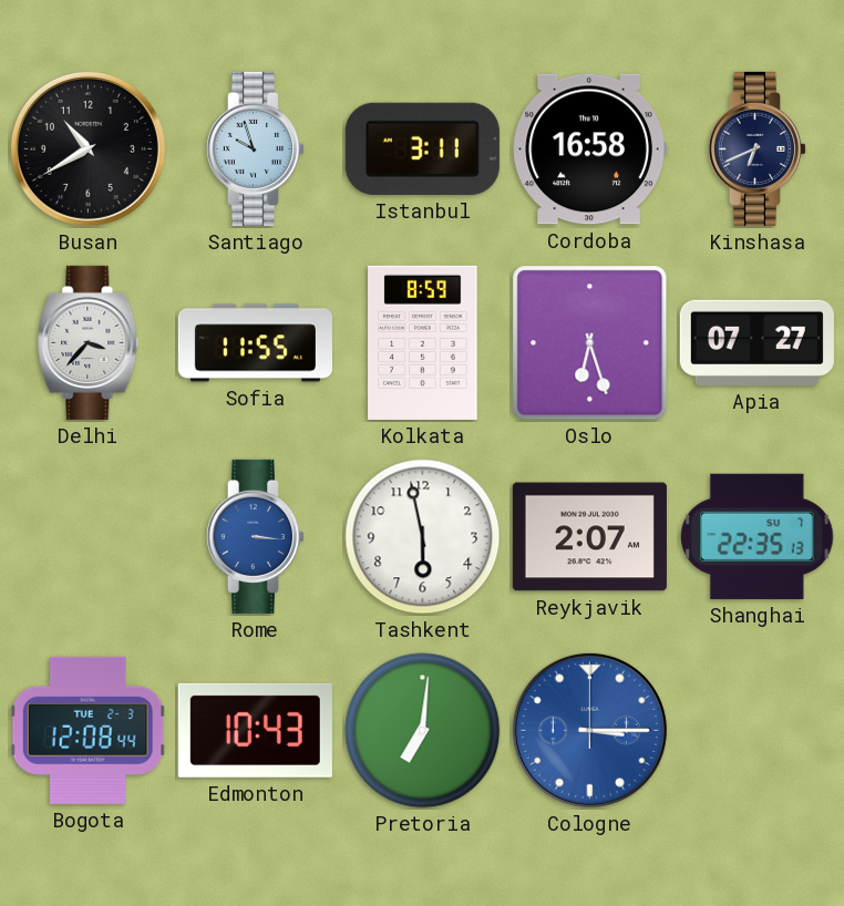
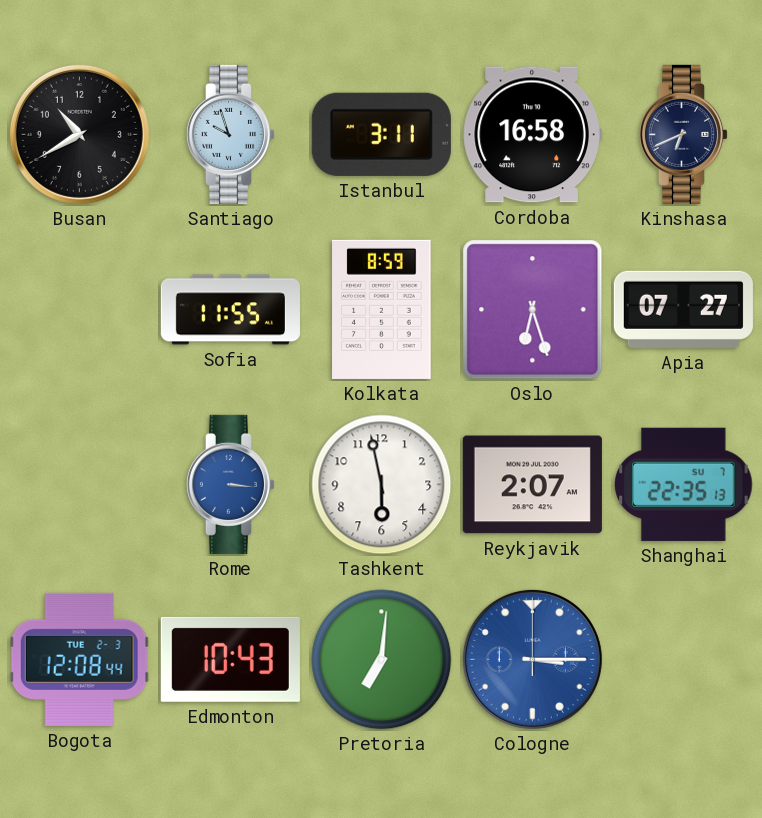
Delhi: 3:37 -> none
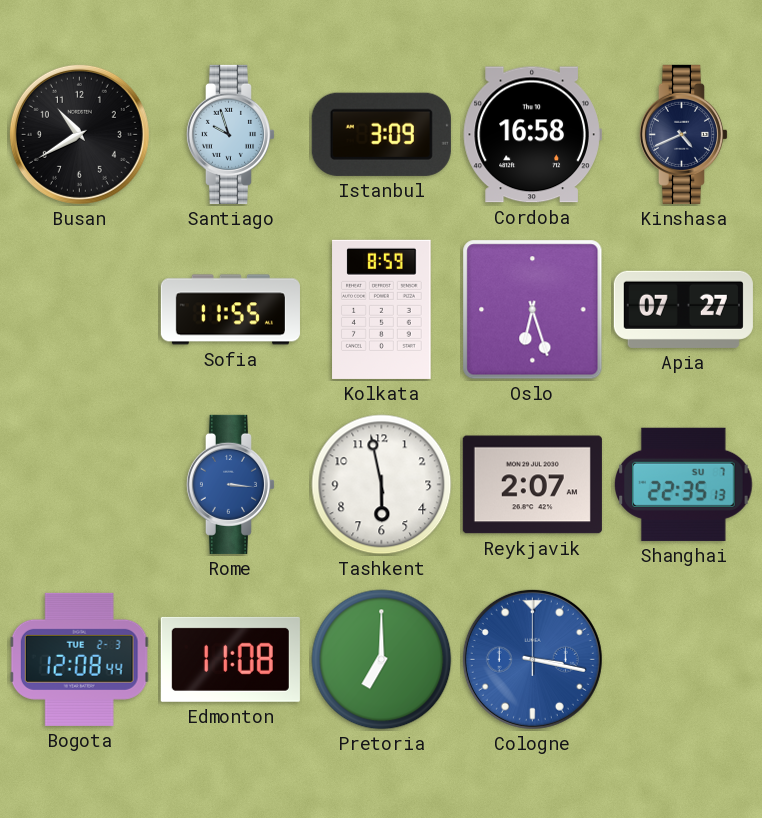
Istanbul: 3:11 -> 3:09
Kinshasa: 6:41 -> 4:41
Edmonton: 10:43 -> 11:08
Pretoria: 7:01 -> 7:00
Cologne: 3:15 -> 3:17
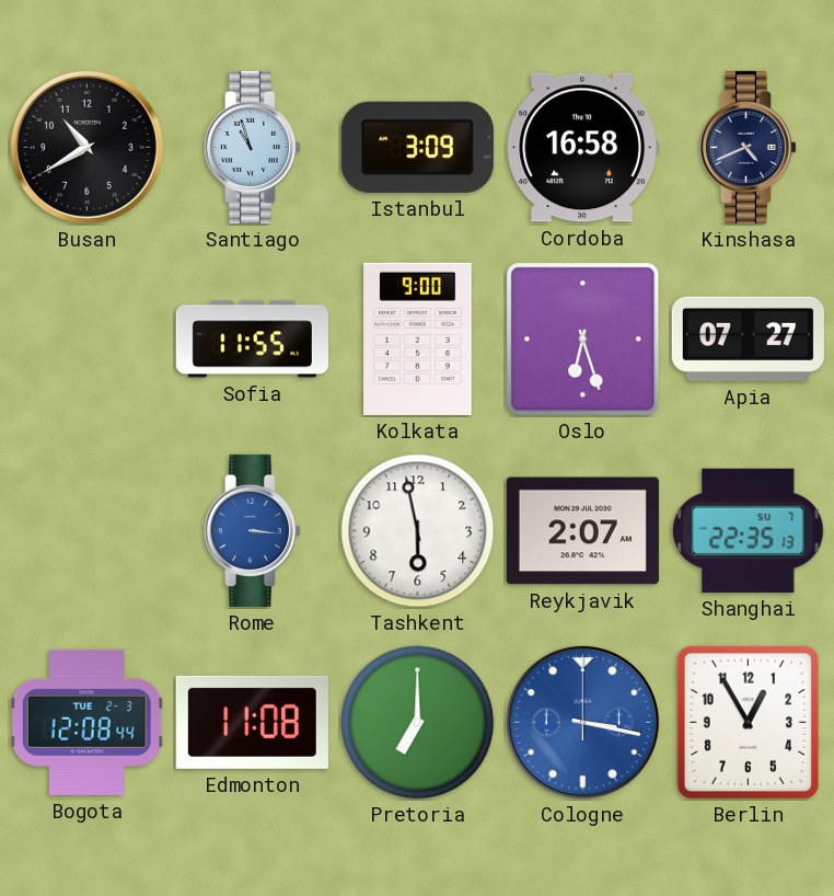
Santiago: 9:57 -> 10:57
Kolkata: 8:59 -> 9:00
Berlin: none -> 12:55
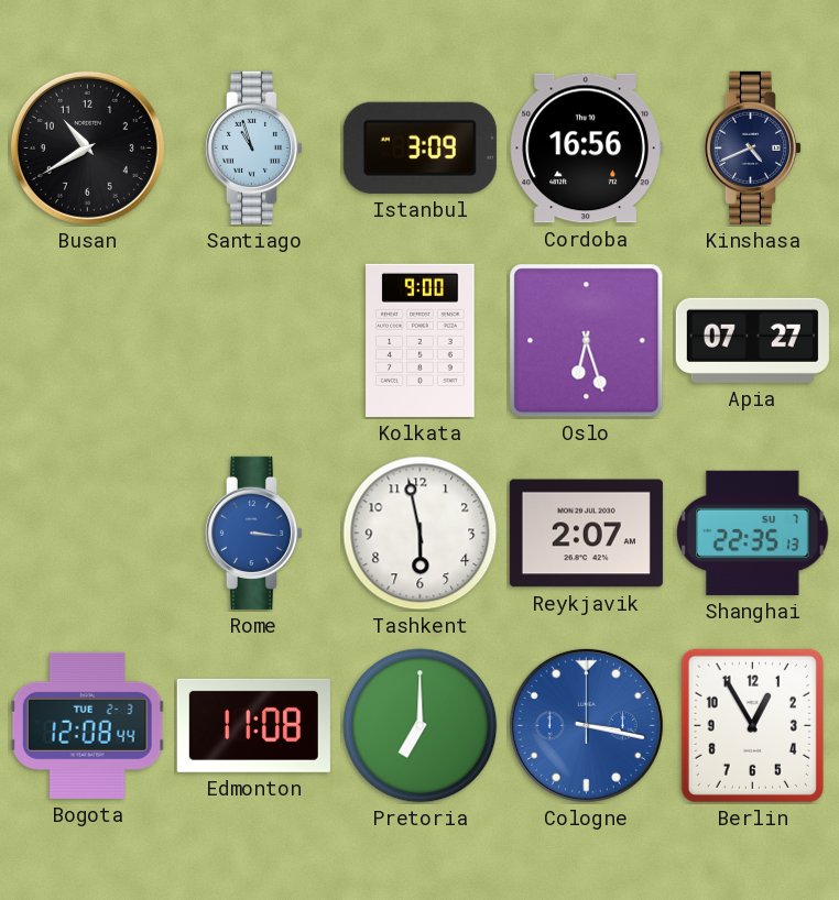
Cordoba: 16:58 -> 16:56
Sofia: 11:55 -> none
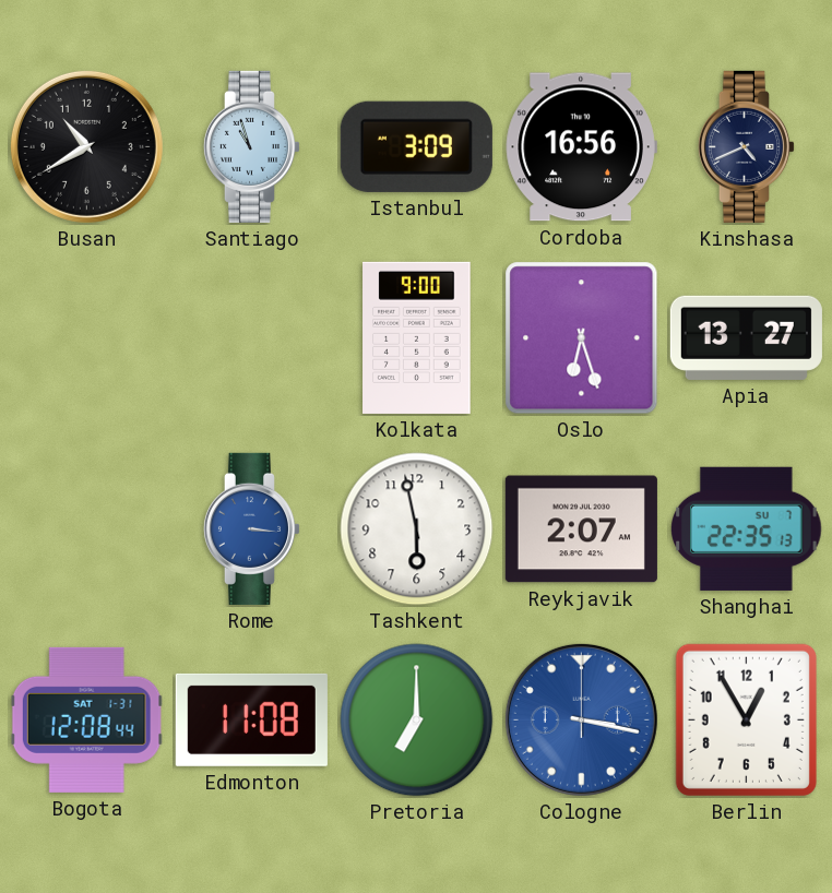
Apia: 07:27 -> 13:27
Bogota date: TUE 2-3 -> SAT 1-31
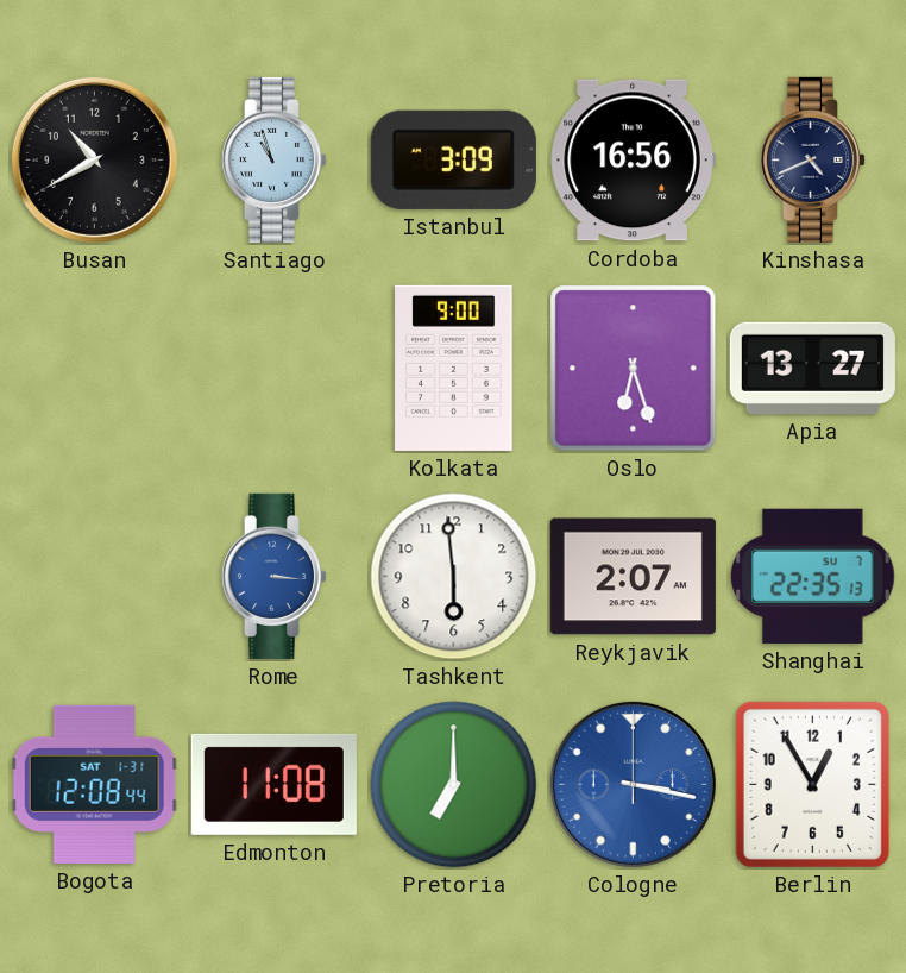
Tashkent: 5:58 -> 5:59
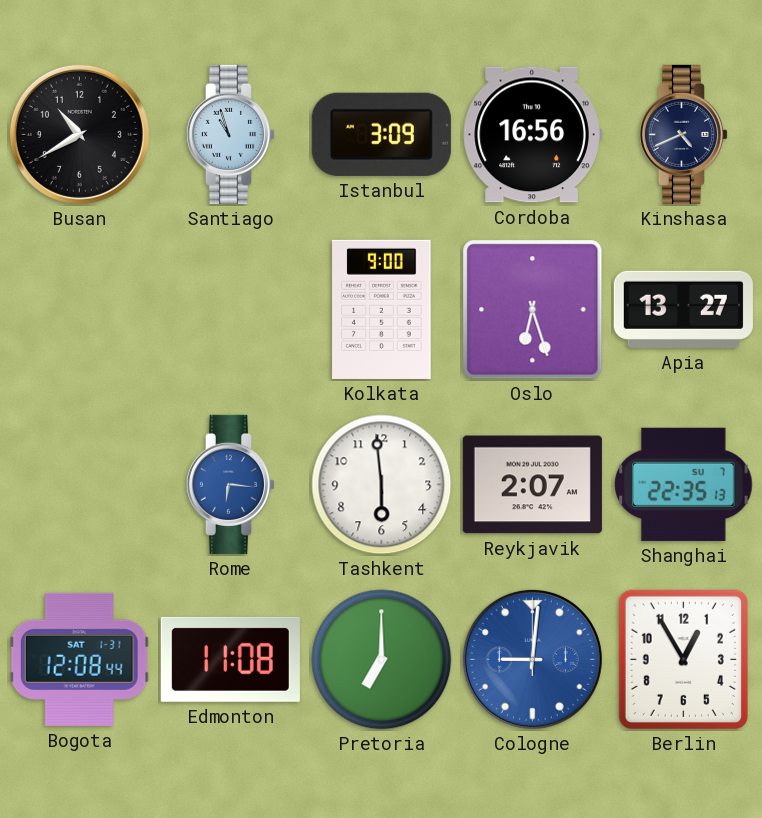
Rome: 3:16 -> 6:16
Cologne: 3:17 -> 9:01
